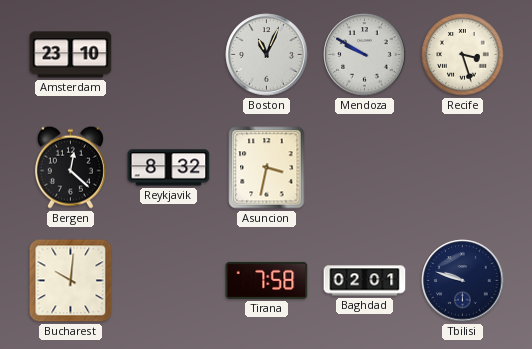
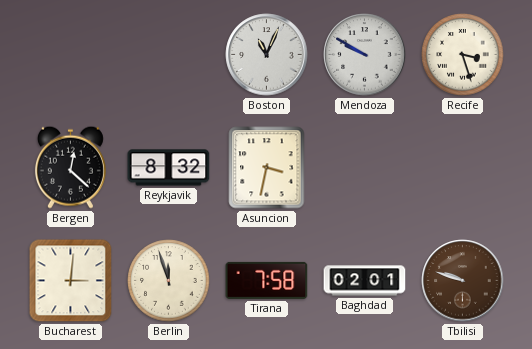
Amsterdam: 23:10 -> none
Bucharest: 10:01 -> 3:01
Berlin: none -> 11:57
Tbilisi dial: navy -> brown
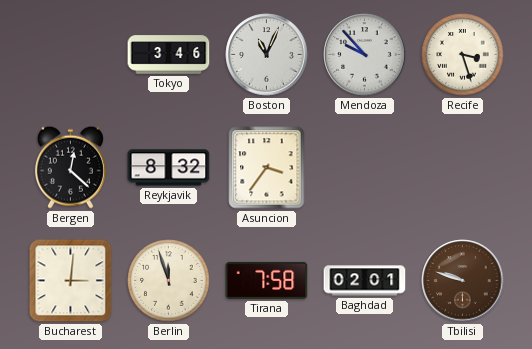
Tokyo: none -> 3:46
Mendoza: 9:50 -> 9:53
Asuncion: 3:32 -> 3:36
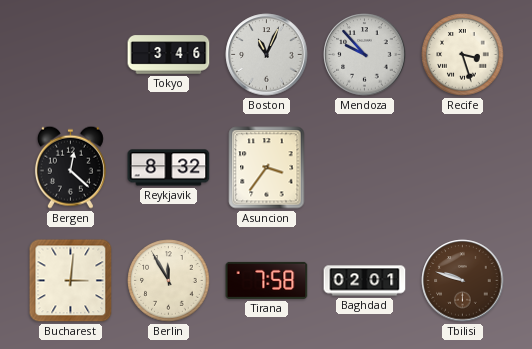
Berlin: 11:57 -> 11:55
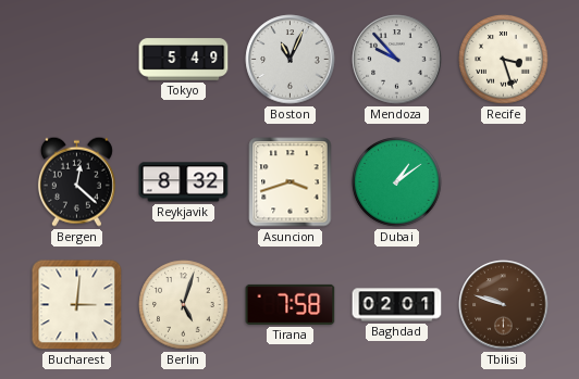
Tokyo: 3:46 -> 5:49
Asuncion: 3:36 -> 3:42
Dubai: none -> 1:09
Berlin: 11:55 -> 5:03
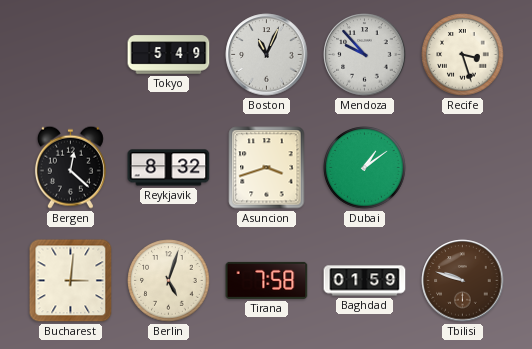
Baghdad: 02:01 -> 01:59
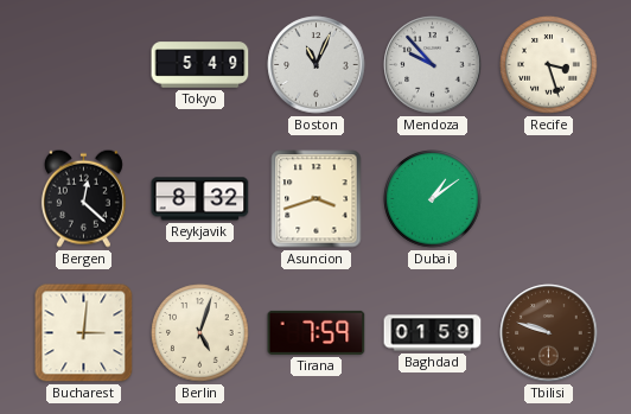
Tirana: 7:58 -> 7:59
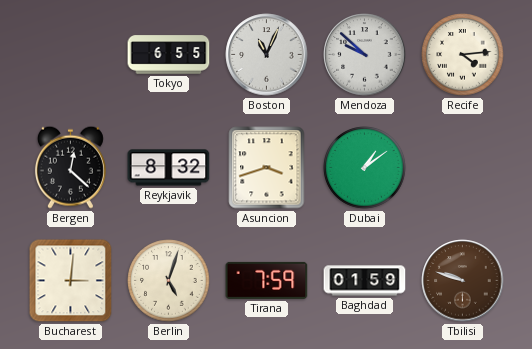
Tokyo: 5:49 -> 6:55
Mendoza: 9:53 -> 9:52
Recife: 3:27 -> 4:14
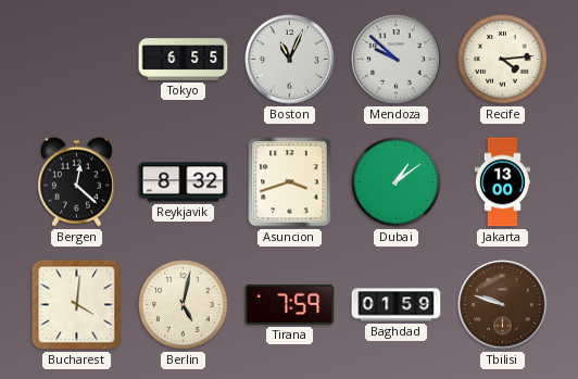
Jakarta: none -> 13:00
Bucharest: 3:01 -> 4:01
Berlin: 5:03 -> 5:02
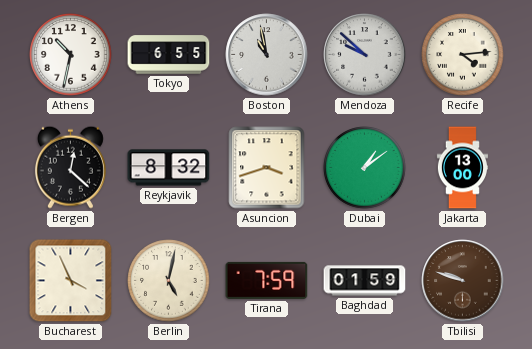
Athens: none -> 10:32
Boston: 11:04 -> 10:58
Bucharest: 4:01 -> 3:56
